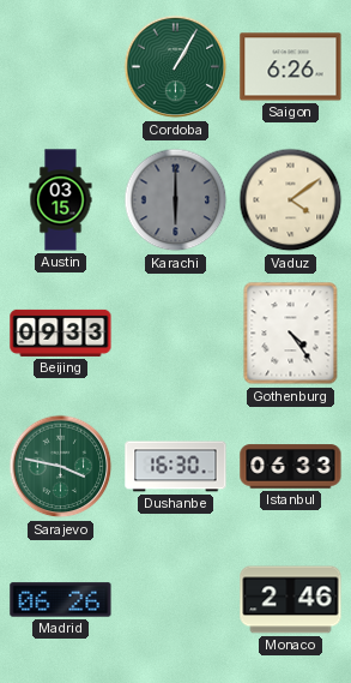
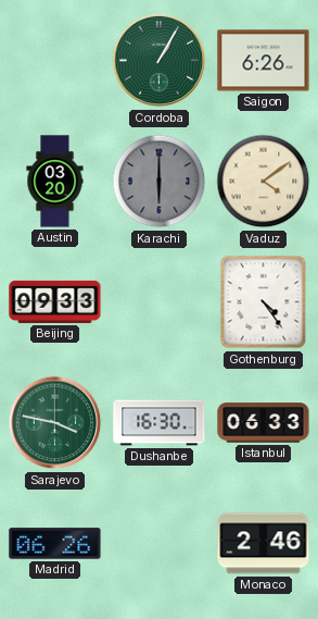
Austin: 03:15 -> 03:20
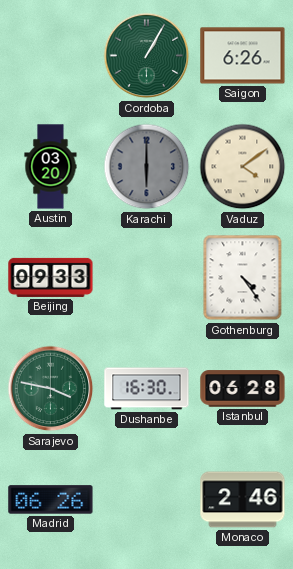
Istanbul: 06:33 -> 06:28
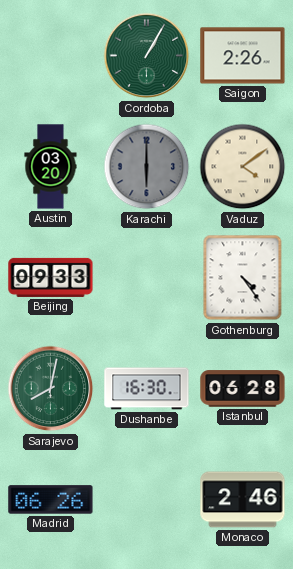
Saigon: 6:26 -> 2:26
Sarajevo: 3:47 -> 8:02
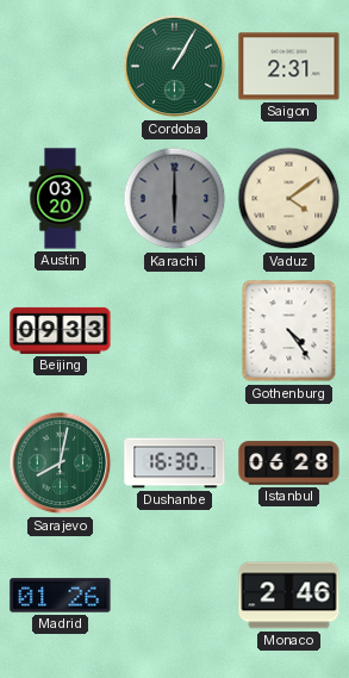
Saigon: 2:26 -> 2:31
Madrid: 06:26 -> 01:26
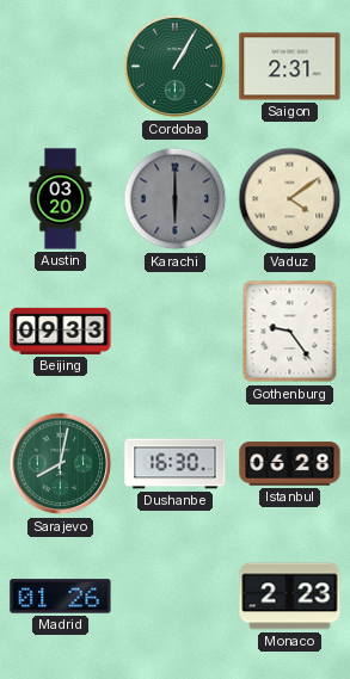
Gothenburg: 4:24 -> 9:24
Monaco: 2:46 -> 2:23
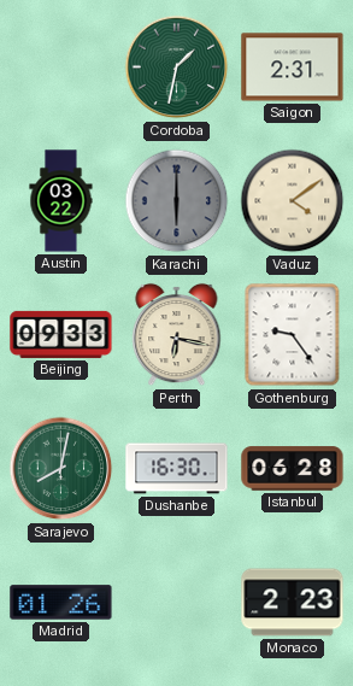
Cordoba: 1:05 -> 1:32
Austin: 03:20 -> 03:22
Perth: none -> 6:17
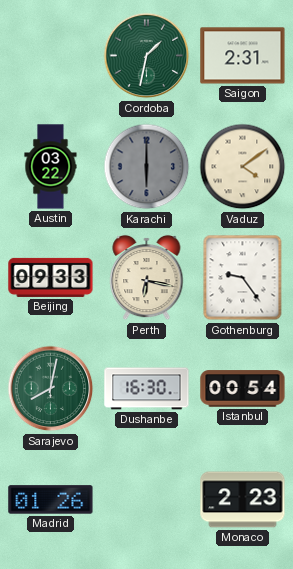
Istanbul: 06:28 -> 00:54
